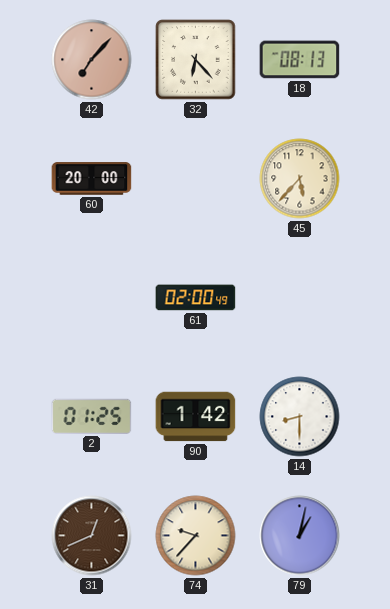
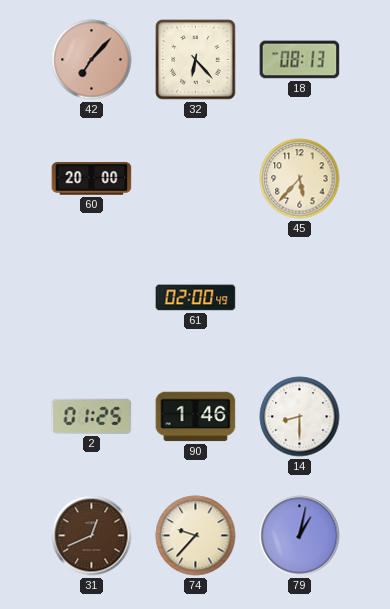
90: 1:42 -> 1:46
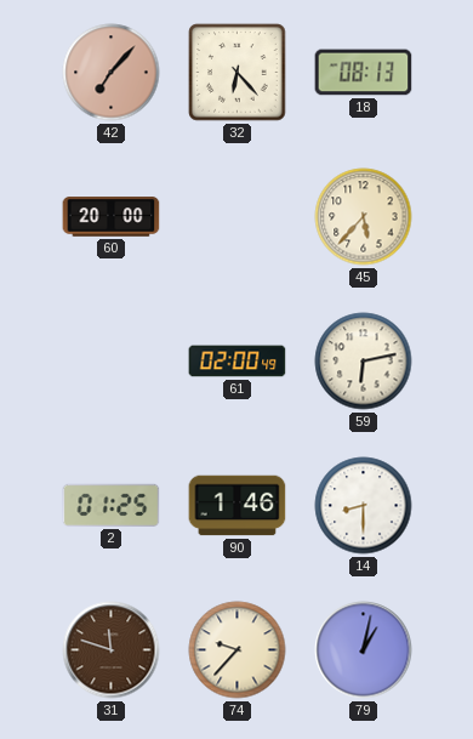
59: none -> 6:13
31: 12:41 -> 11:48
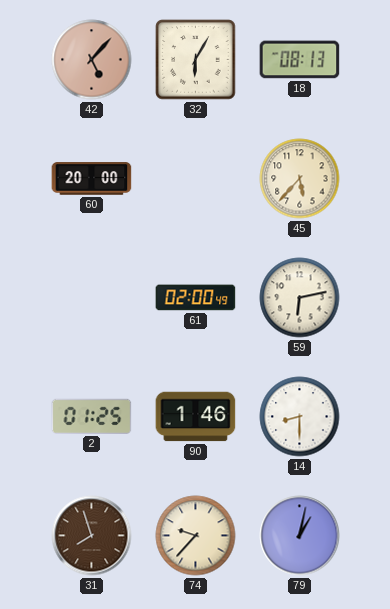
42: 7:07 -> 5:07
32: 6:23 -> 6:05
31: 11:48 -> 7:57
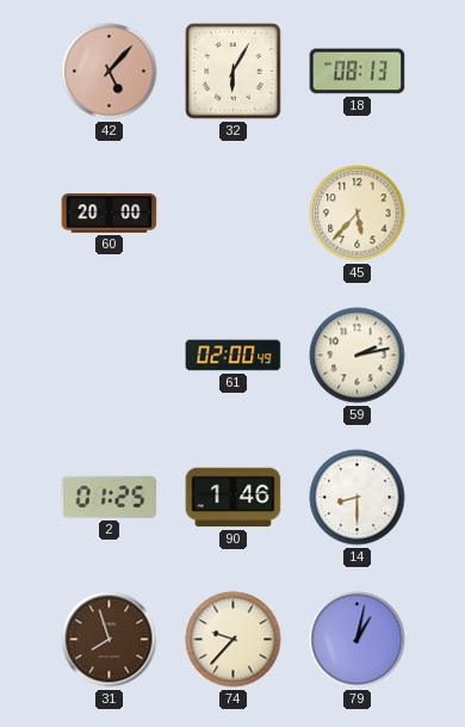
59: 6:13 -> 2:13
